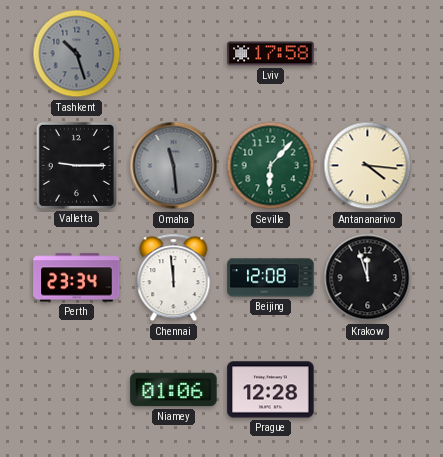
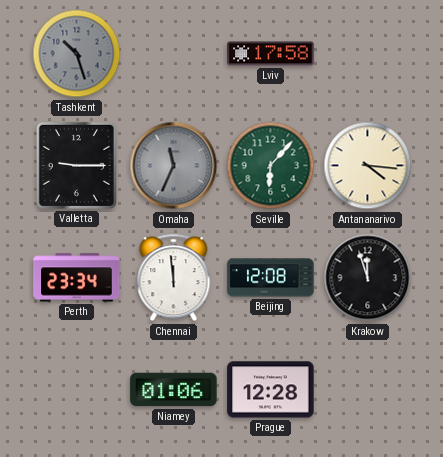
Omaha: 11:29 -> 11:34
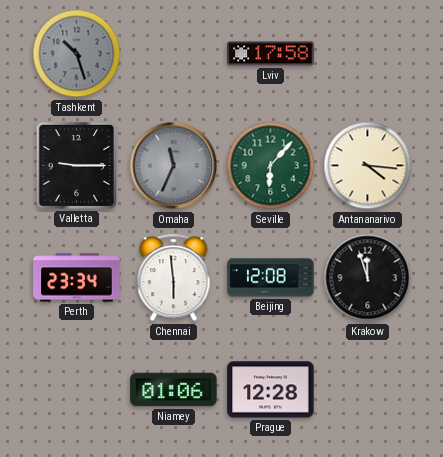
Chennai: 11:59 -> 5:59
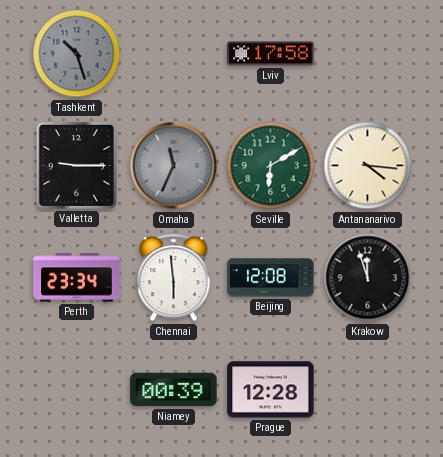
Seville: 6:07 -> 6:10
Niamey: 01:06 -> 00:39
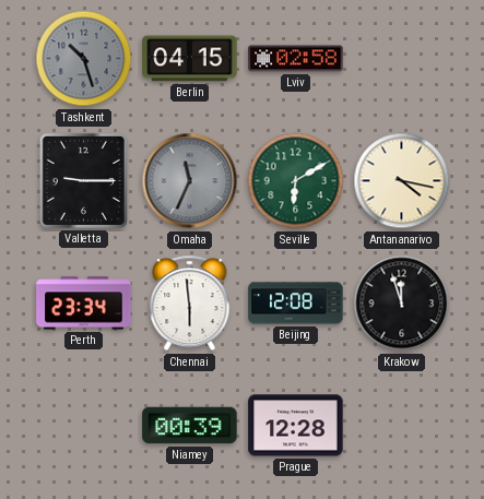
Berlin: none -> 04:15
Lviv: 17:58 -> 02:58
Antananarivo: 4:16 -> 4:17
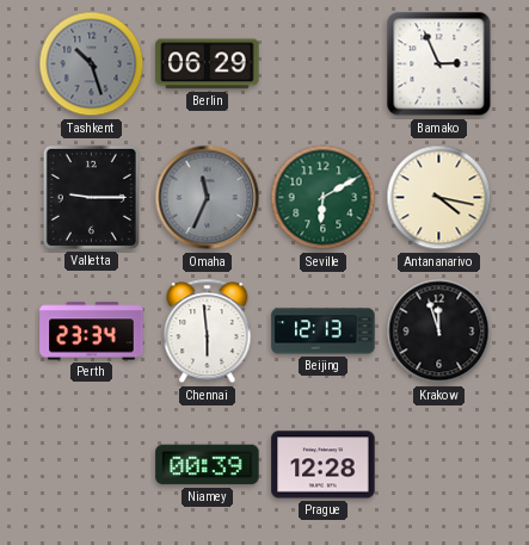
Berlin: 04:15 -> 06:29
Lviv: 02:58 -> none
Bamako: none -> 2:56
Beijing: 12:08 -> 12:13
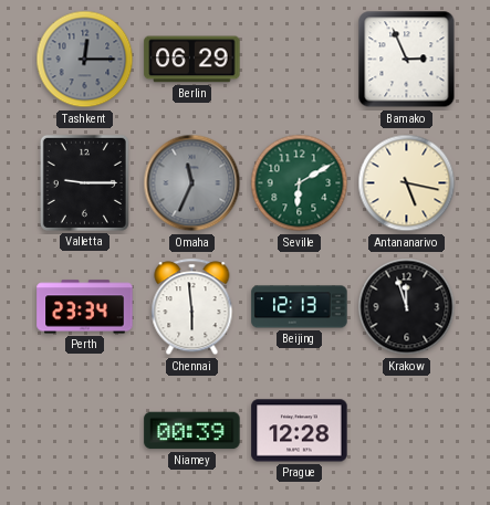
Tashkent: 10:27 -> 12:15
Antananarivo: 4:17 -> 5:17
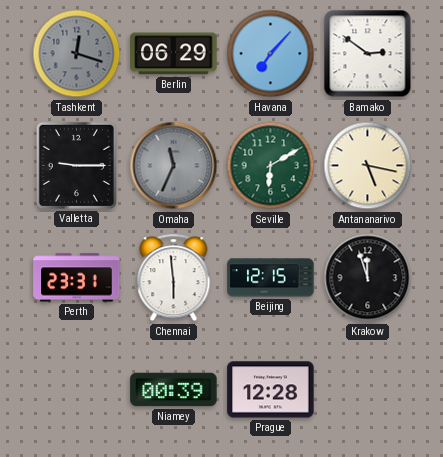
Tashkent: 12:15 -> 12:18
Havana: none -> 7:07
Bamako: 2:56 -> 2:51
Perth: 23:34 -> 23:31
Beijing: 12:13 -> 12:15
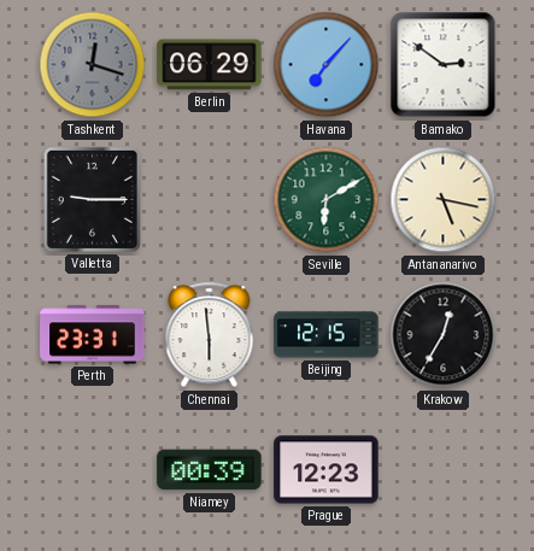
Omaha: 11:34 -> none
Krakow: 11:57 -> 12:35
Prague: 12:28 -> 12:23
